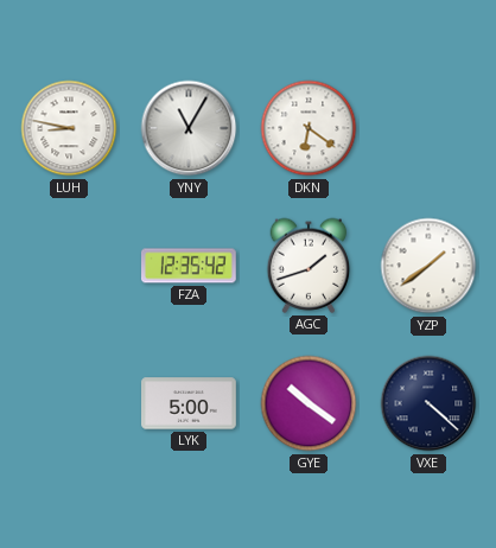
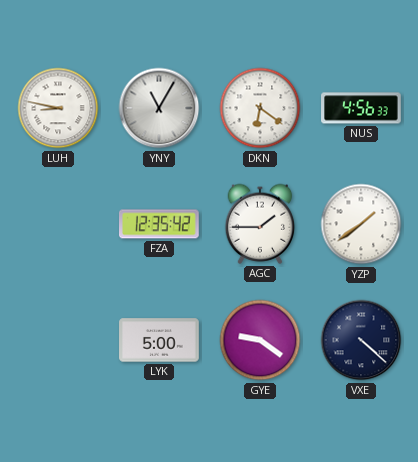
NUS: none -> 4:56
AGC: 1:42 -> 1:45
GYE: 10:21 -> 9:21
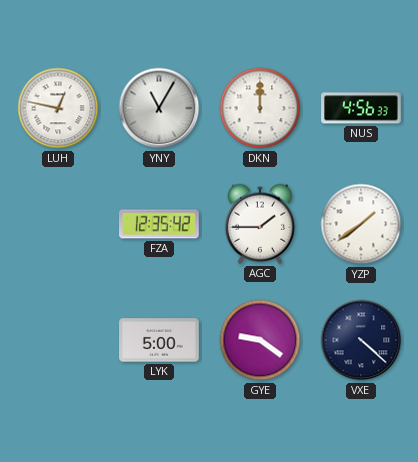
LUH: 8:47 -> 12:47
DKN: 6:21 -> 12:00
